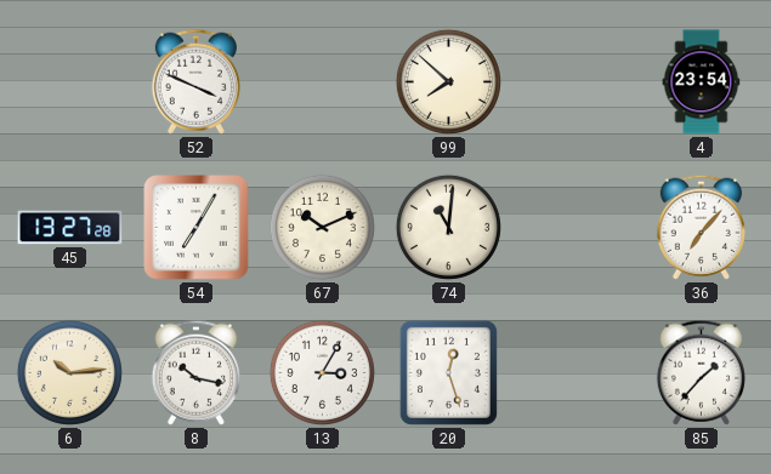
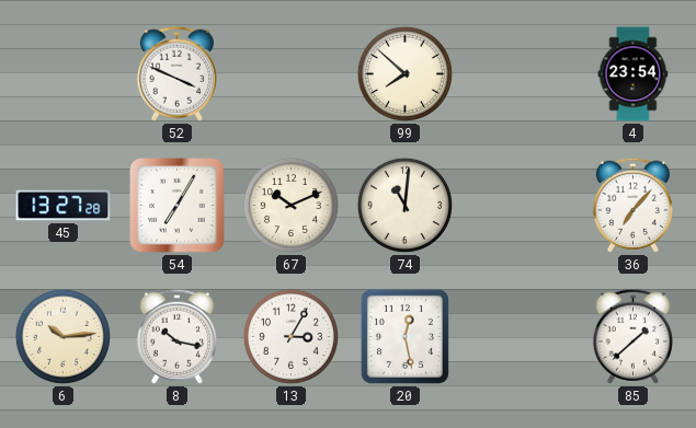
20: 12:27 -> 12:28
85: 1:37 -> 1:38
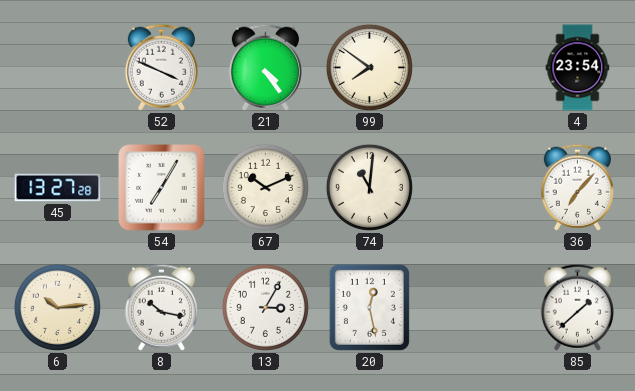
21: none -> 4:24
99: 7:52 -> 7:51
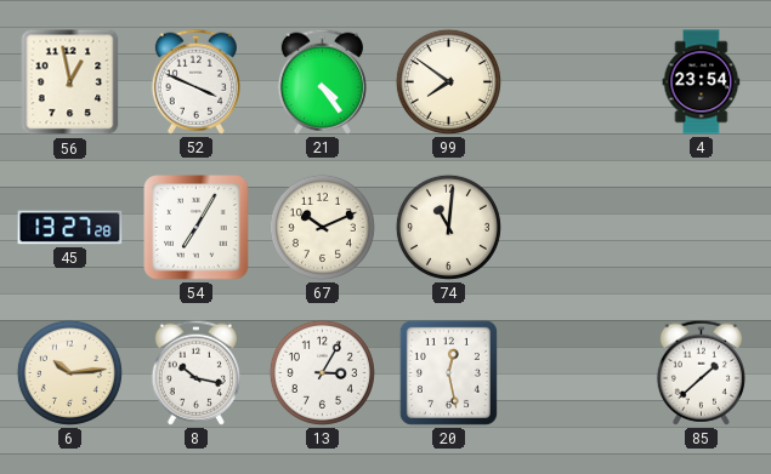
56: none -> 12:58
36: 7:07 -> none
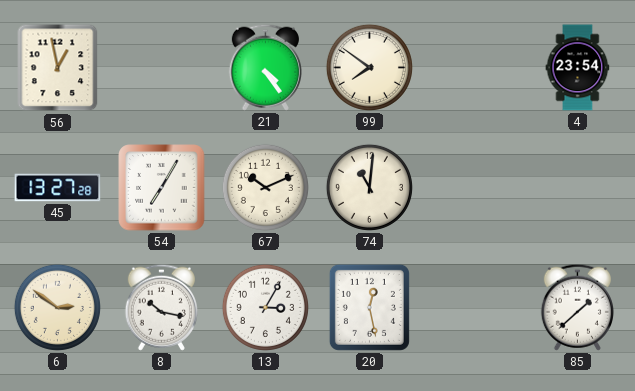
52: 3:49 -> none
6: 10:14 -> 2:51
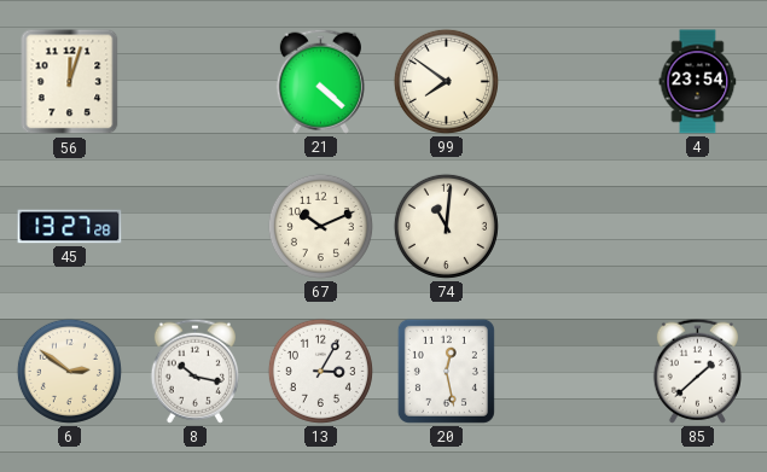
56: 12:58 -> 12:03
21: 4:24 -> 4:22
54: 7:05 -> none
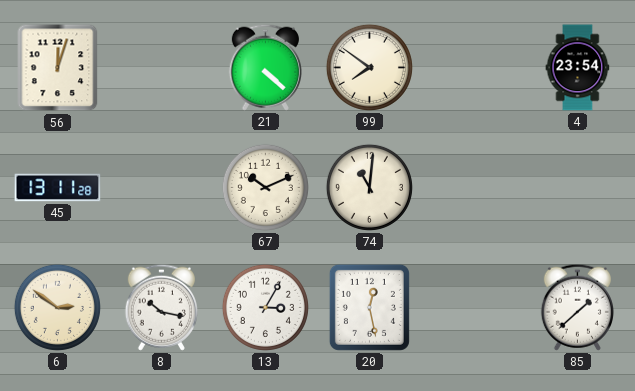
45: 13:27 -> 13:11
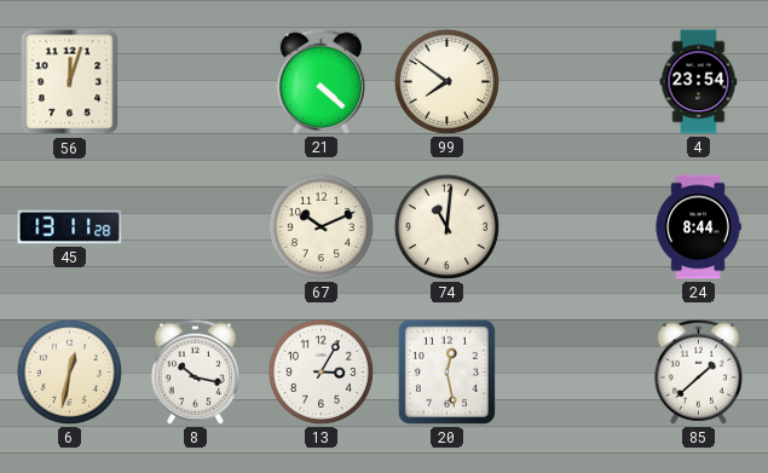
24: none -> 8:44
6: 2:51 -> 12:32
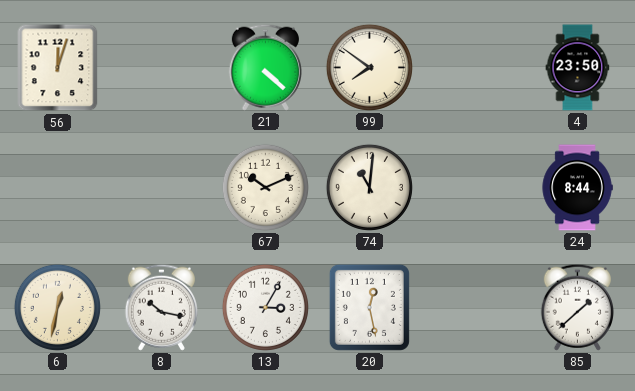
4: 23:54 -> 23:50
45: 13:11 -> none
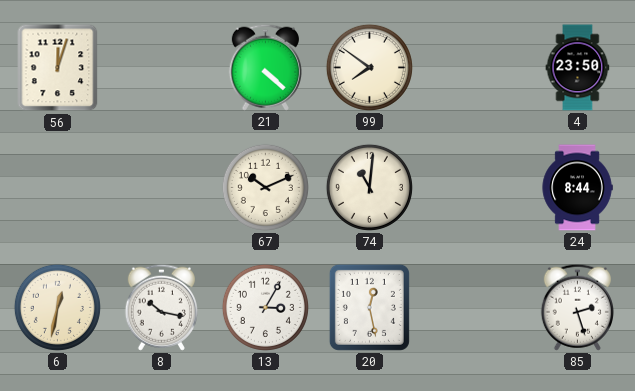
85: 1:38 -> 2:27
